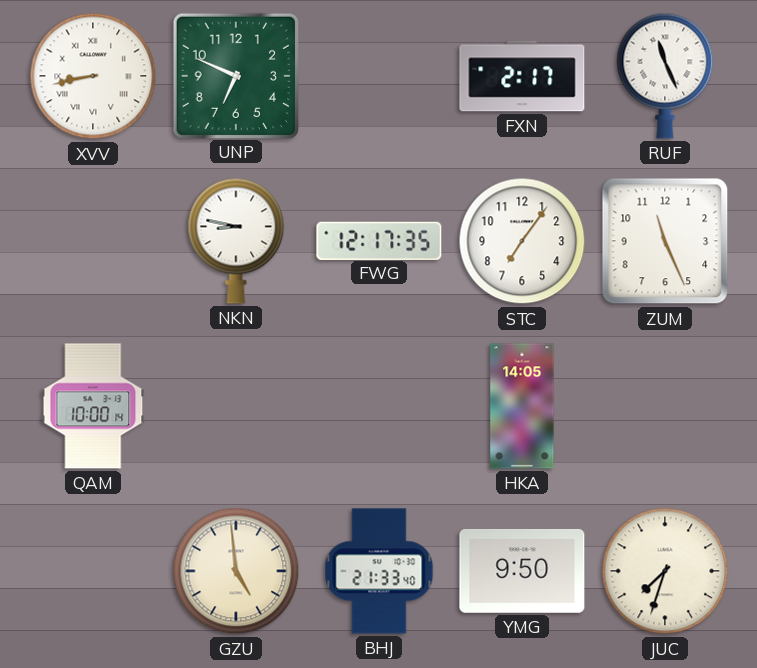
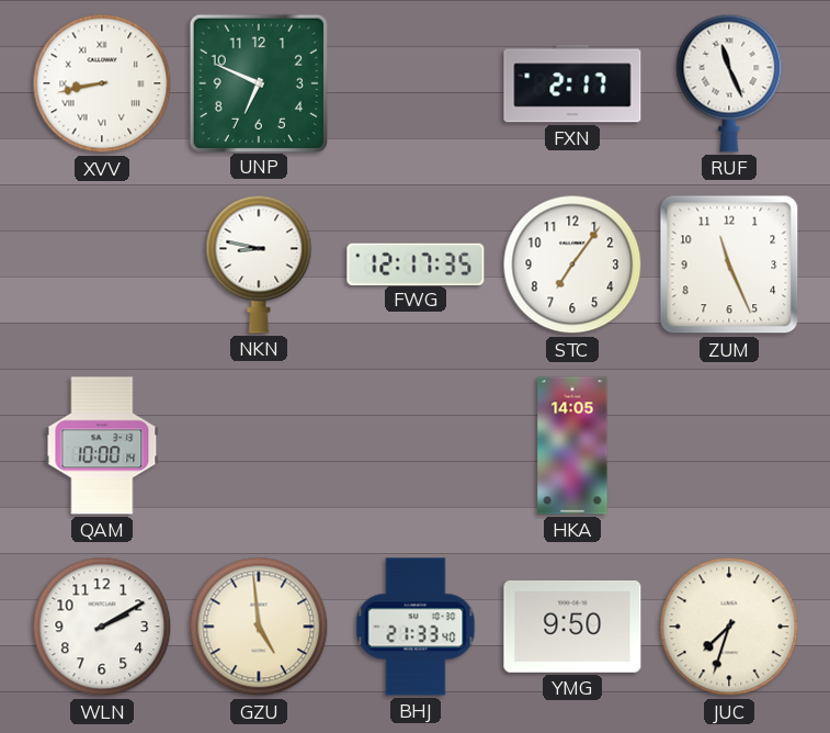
WLN: none -> 2:10
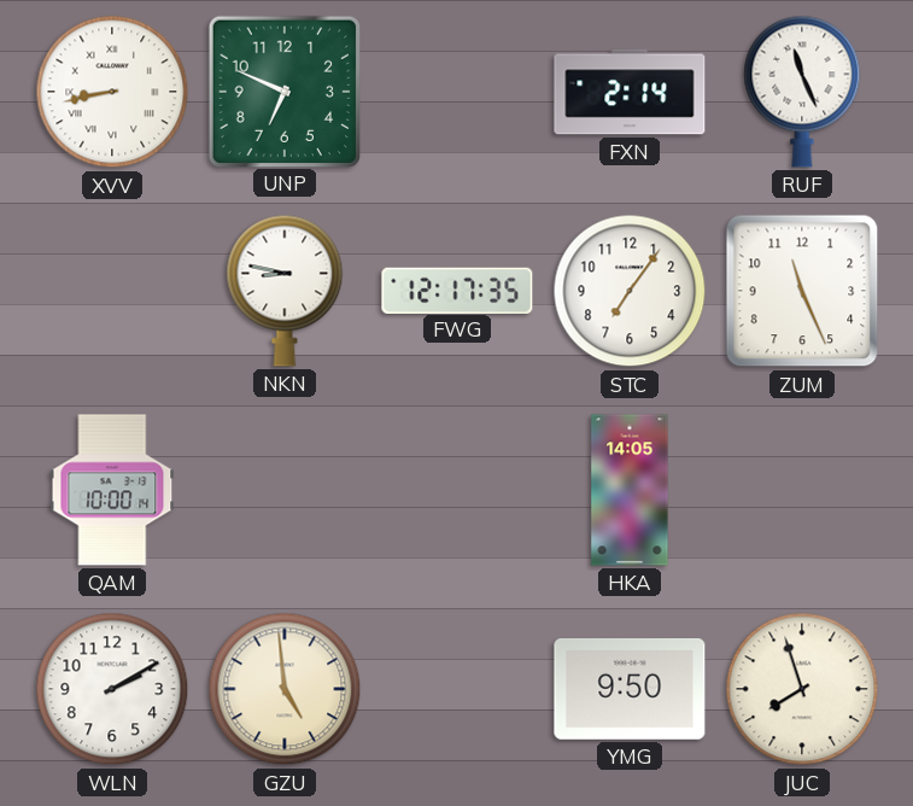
FXN: 2:17 -> 2:14
BHJ: 21:33 -> none
JUC: 7:33 -> 7:57
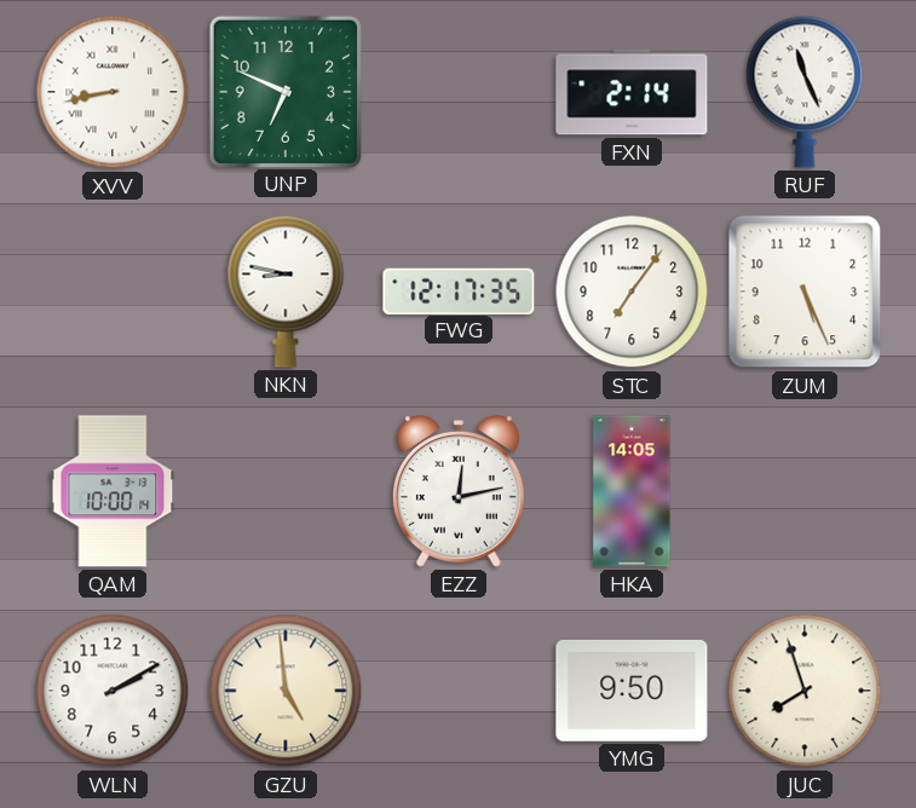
ZUM: 11:26 -> 5:26
EZZ: none -> 12:13
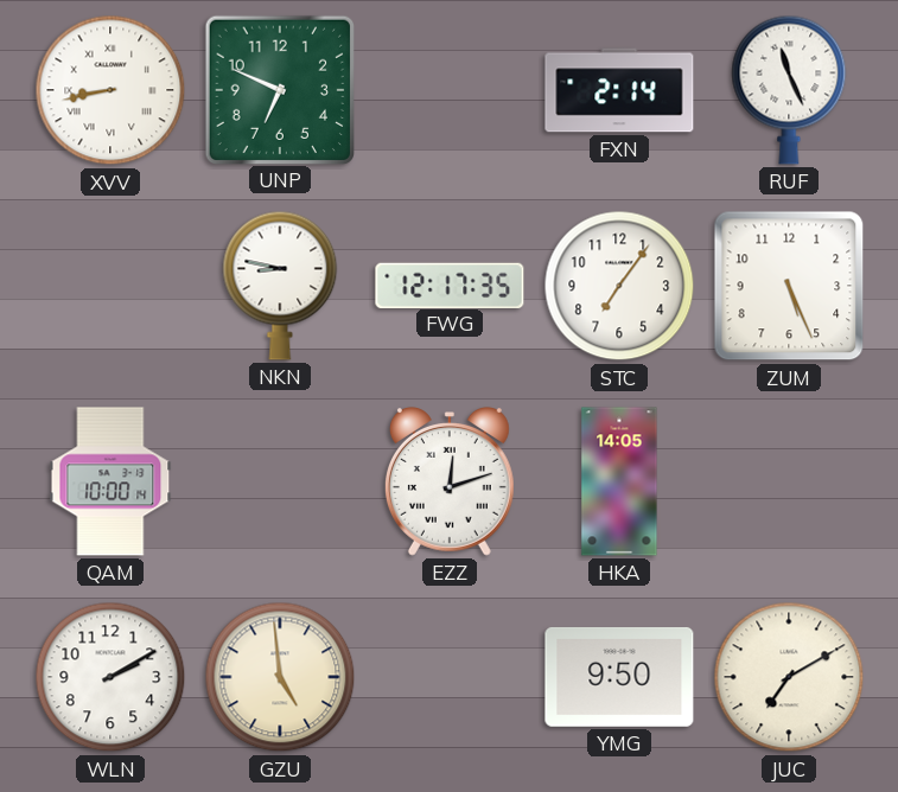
EZZ: 12:13 -> 12:12
JUC: 7:57 -> 7:10
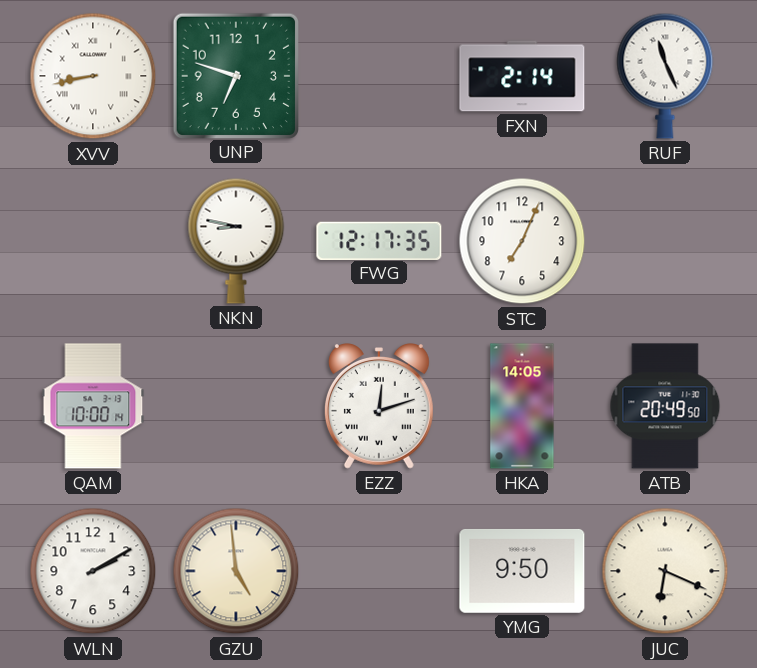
UNP: 6:49 -> 6:48
STC: 7:06 -> 7:04
ZUM: 5:26 -> none
ATB: none -> 20:49
JUC: 7:10 -> 6:19
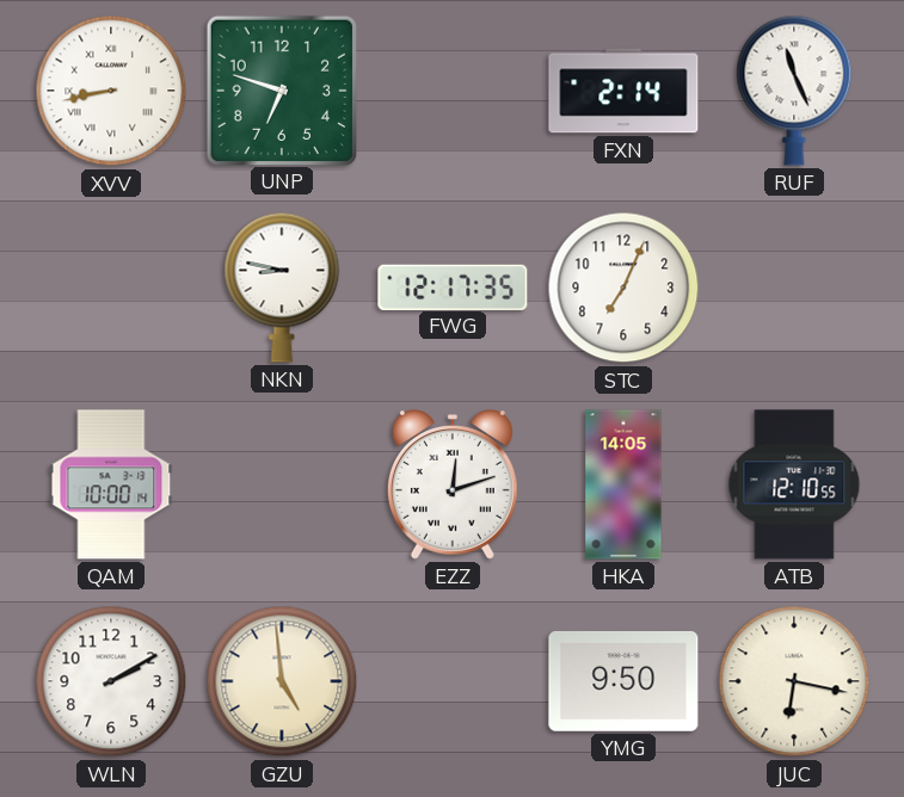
ATB: 20:49 -> 12:10
JUC: 6:19 -> 6:17
